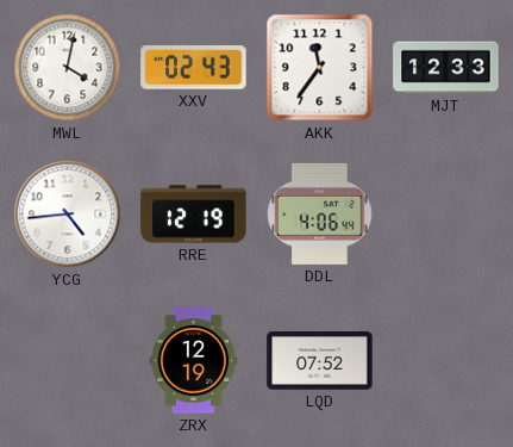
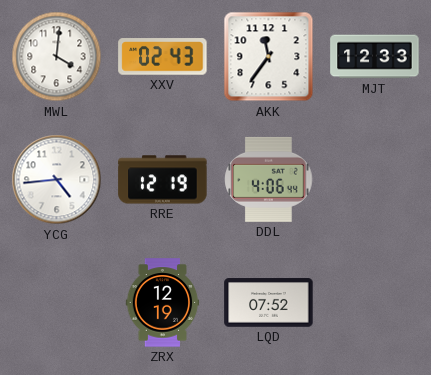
MWL: 4:02 -> 4:01
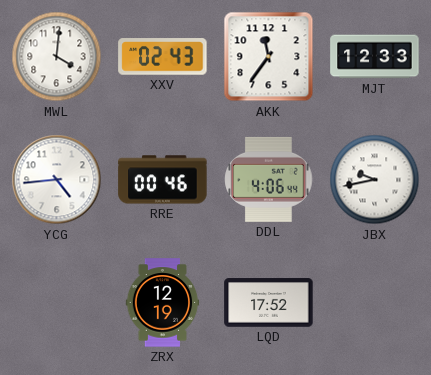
RRE: 12:19 -> 00:46
JBX: none -> 9:43
LQD: 07:52 -> 17:52
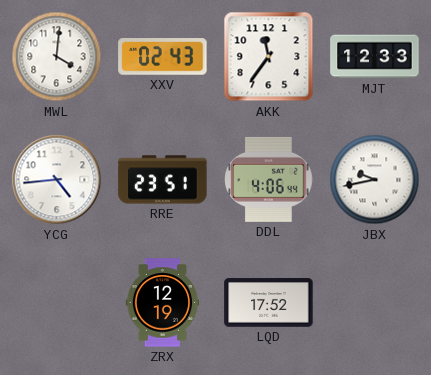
RRE: 00:46 -> 23:51
